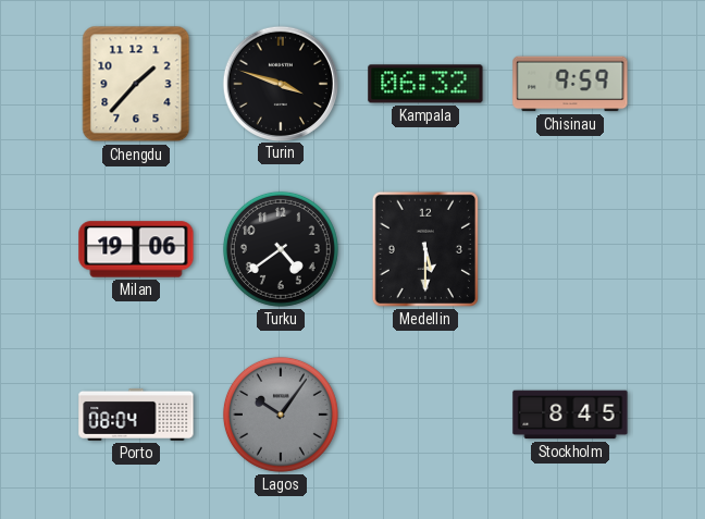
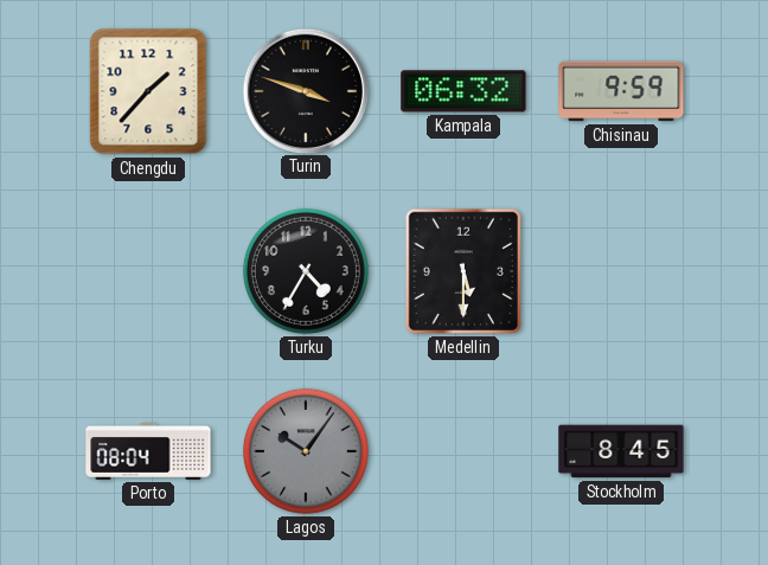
Milan: 19:06 -> none
Turku: 4:39 -> 4:35
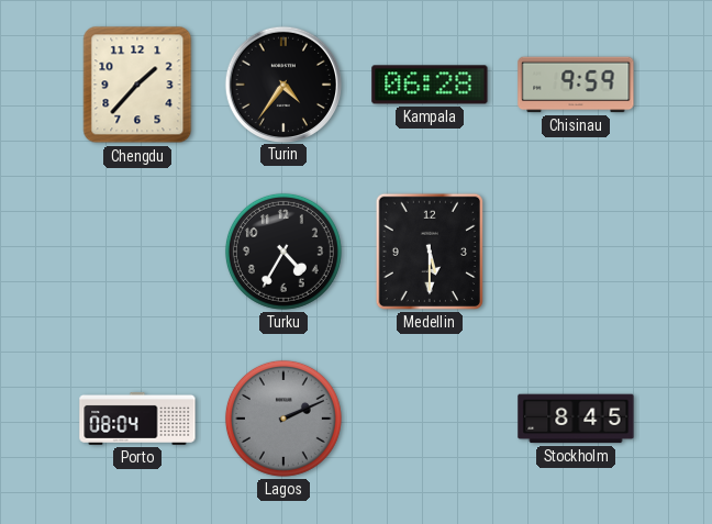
Turin: 3:48 -> 4:36
Kampala: 06:32 -> 06:28
Lagos: 10:06 -> 2:11
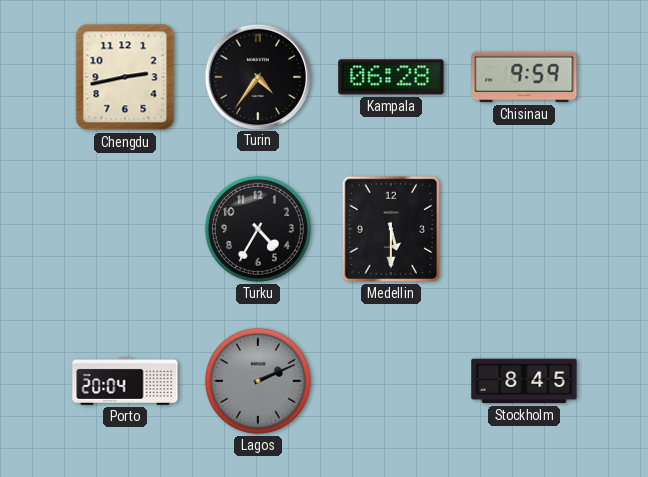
Chengdu: 1:37 -> 2:43
Porto: 08:04 -> 20:04
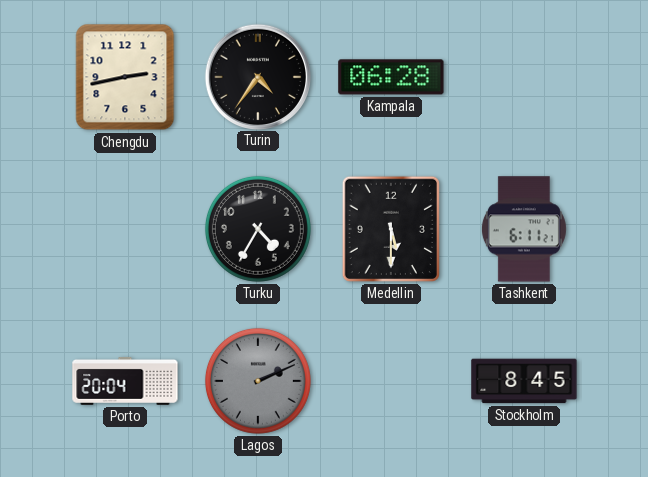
Chisinau: 9:59 -> none
Tashkent: none -> 6:11
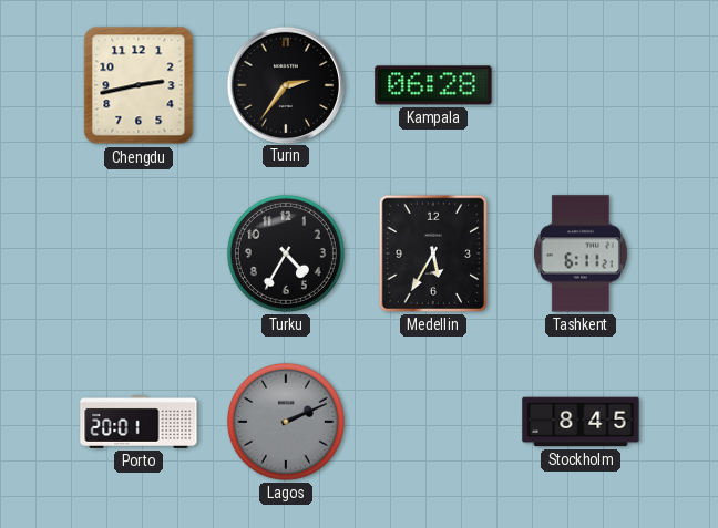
Turin: 4:36 -> 2:36
Medellin: 5:30 -> 5:35
Porto: 20:04 -> 20:01
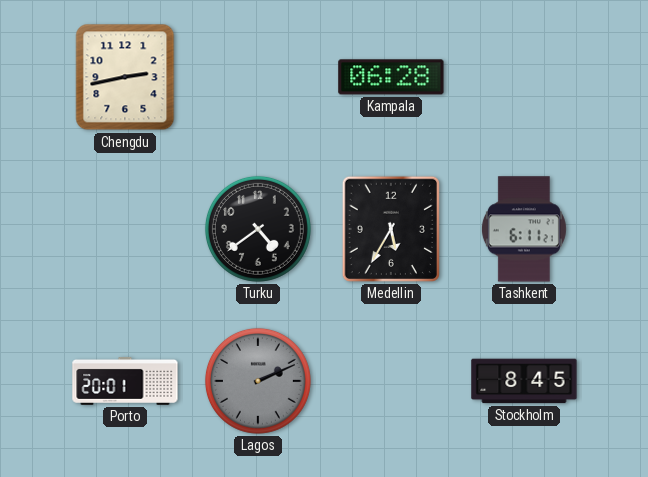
Turin: 2:36 -> none
Turku: 4:35 -> 4:39
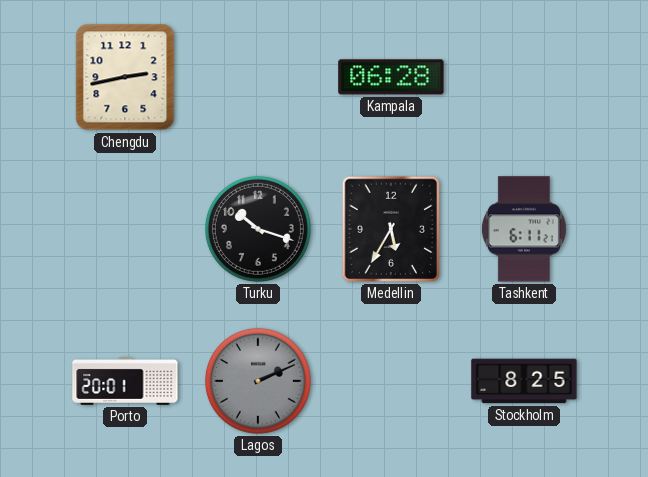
Turku: 4:39 -> 10:18
Stockholm: 8:45 -> 8:25
